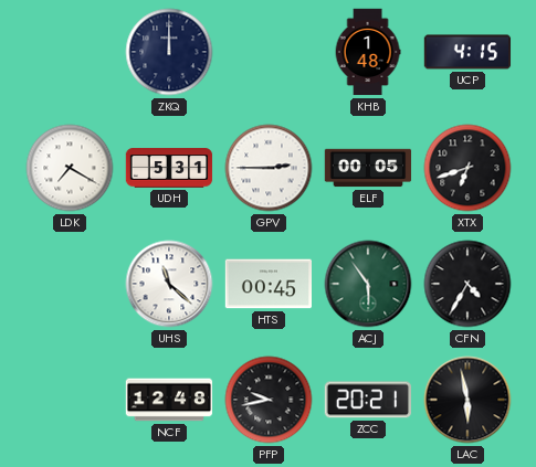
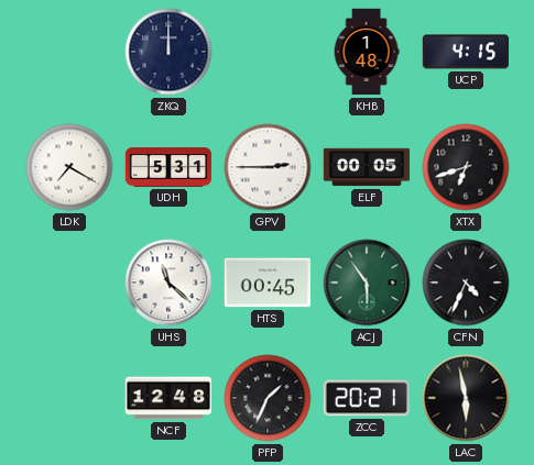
CFN: 4:35 -> 4:34
PFP: 9:43 -> 1:34
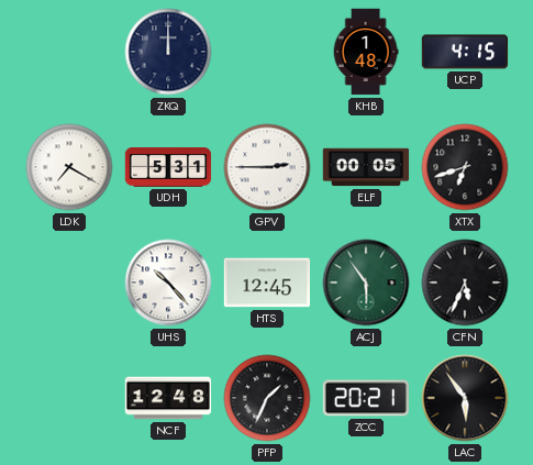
UHS: 11:22 -> 10:23
HTS: 00:45 -> 12:45
CFN: 4:34 -> 5:34
LAC: 5:58 -> 5:54
